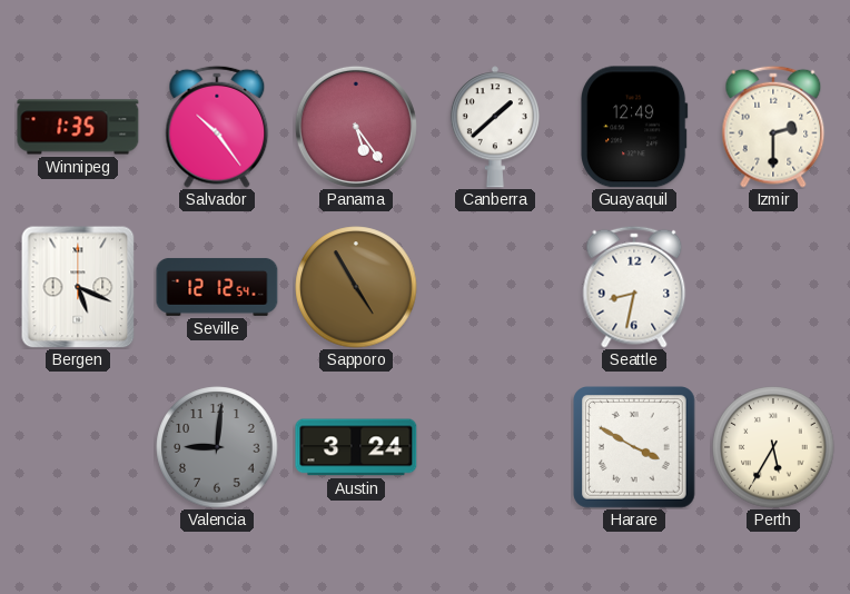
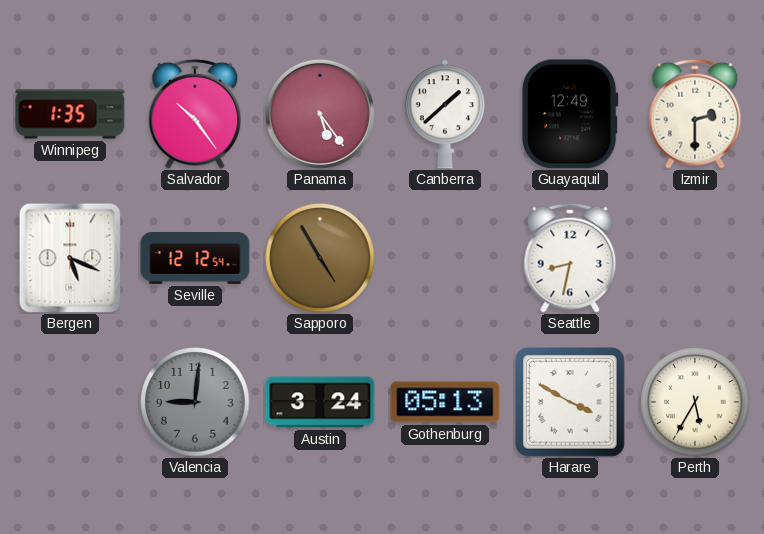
Gothenburg: none -> 05:13
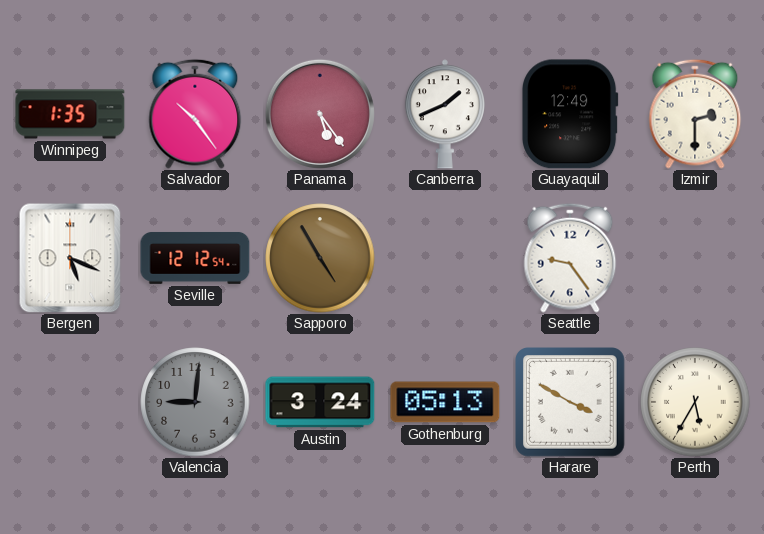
Canberra: 1:38 -> 1:41
Seattle: 8:32 -> 9:24
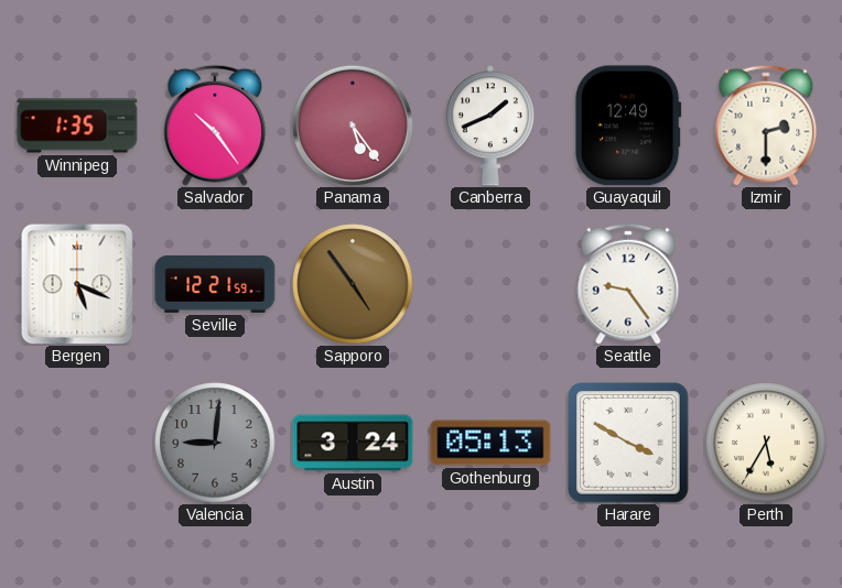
Seville: 12:12 -> 12:21
Sapporo: 4:55 -> 4:54
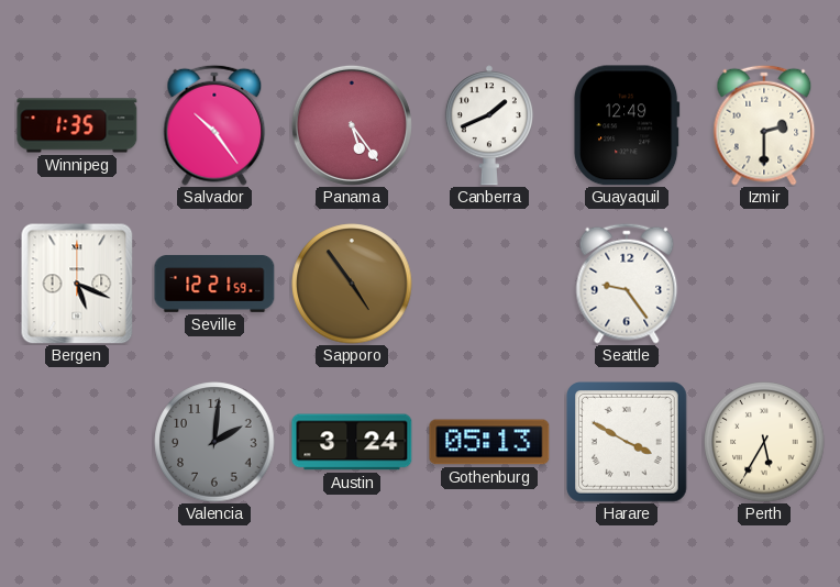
Valencia: 9:01 -> 2:01
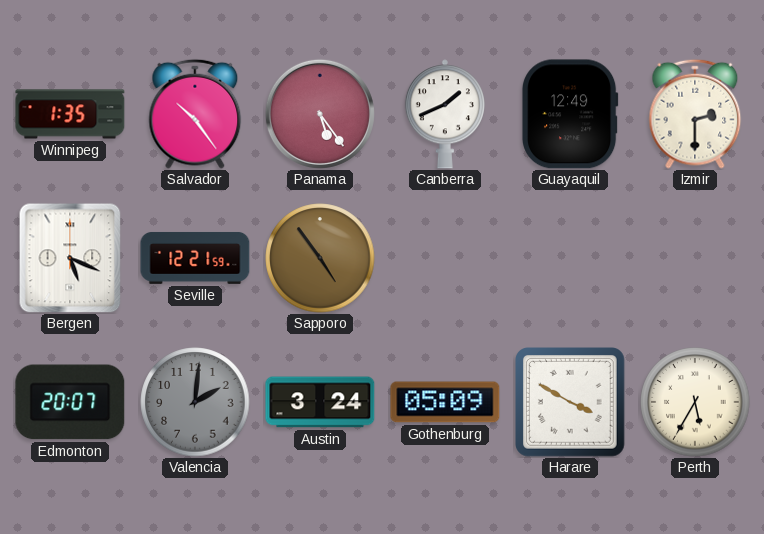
Seattle: 9:24 -> none
Edmonton: none -> 20:07
Gothenburg: 05:13 -> 05:09
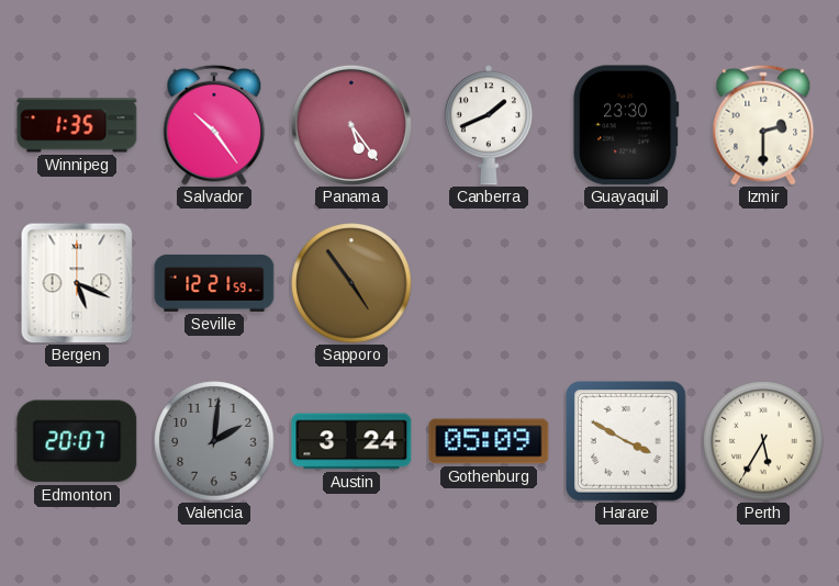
Guayaquil: 12:49 -> 23:30
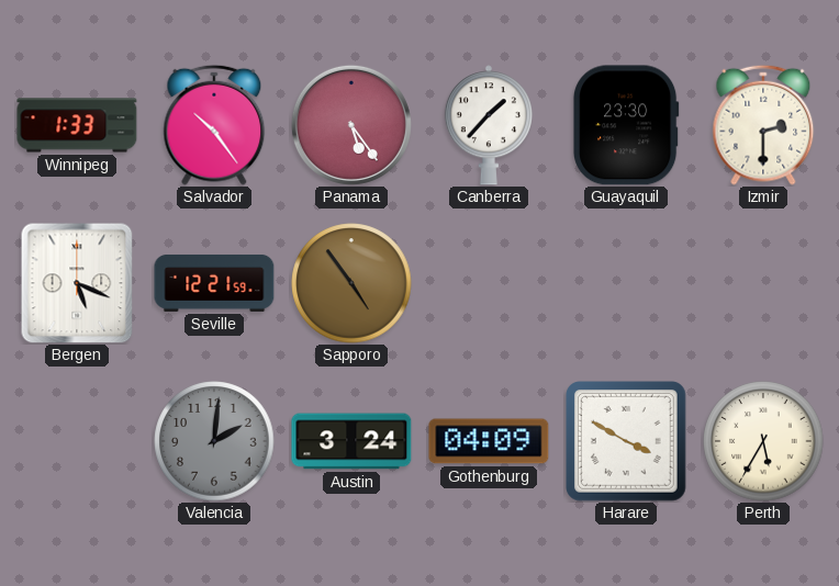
Winnipeg: 1:35 -> 1:33
Canberra: 1:41 -> 1:37
Edmonton: 20:07 -> none
Gothenburg: 05:09 -> 04:09
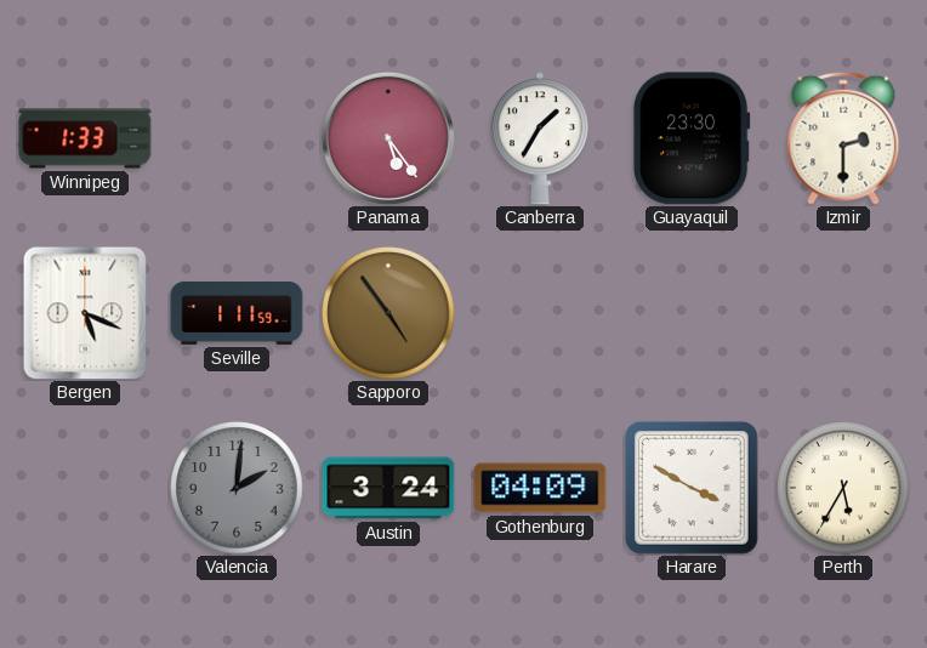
Salvador: 10:24 -> none
Canberra: 1:37 -> 1:35
Seville: 12:21 -> 1:11
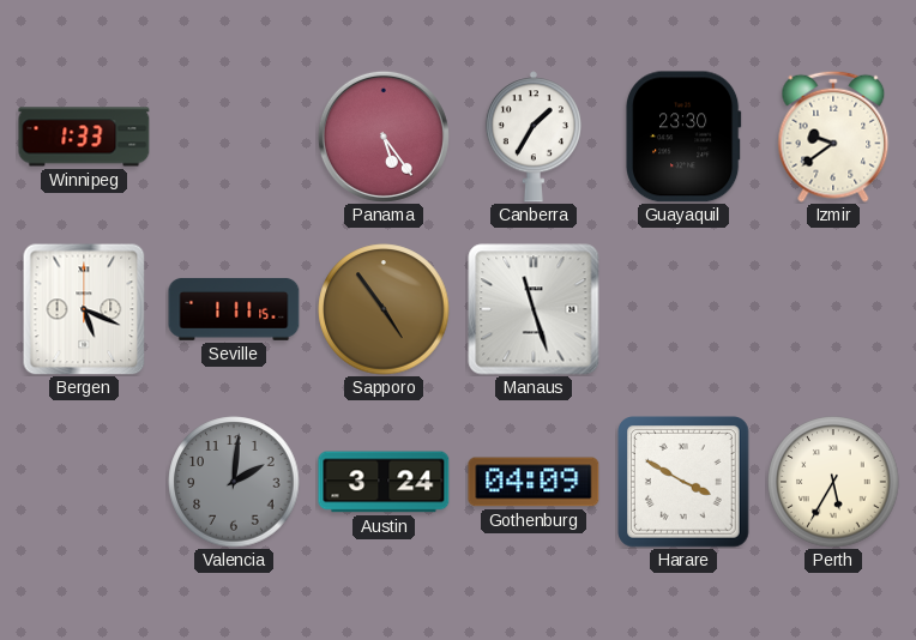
Izmir: 2:30 -> 9:39
Seville: 1:11:59 -> 1:11:15
Manaus: none -> 11:27
